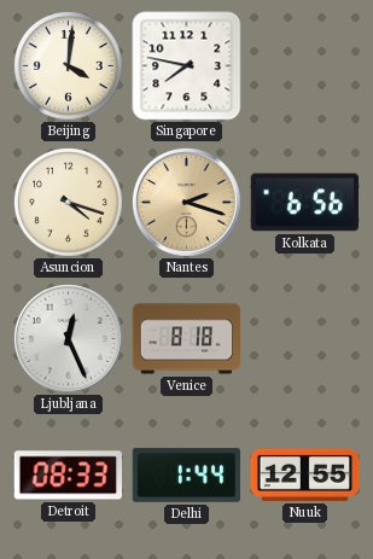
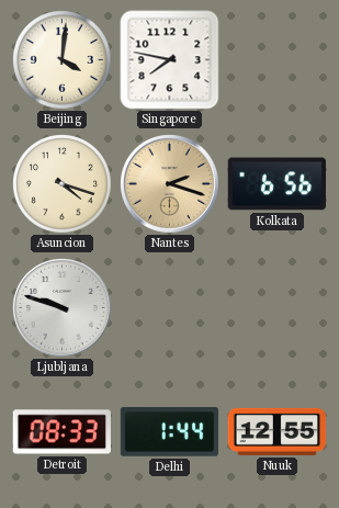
Ljubljana: 12:26 -> 9:48
Venice: 8:18 -> none
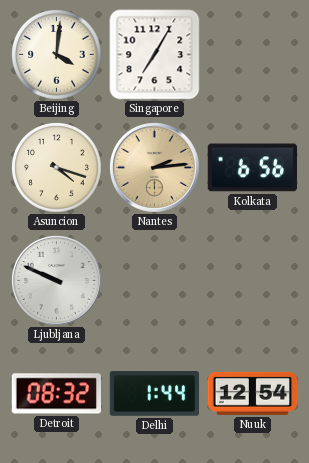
Singapore: 7:47 -> 7:05
Nantes: 2:18 -> 2:14
Ljubljana: 9:48 -> 9:49
Detroit: 08:33 -> 08:32
Nuuk: 12:55 -> 12:54
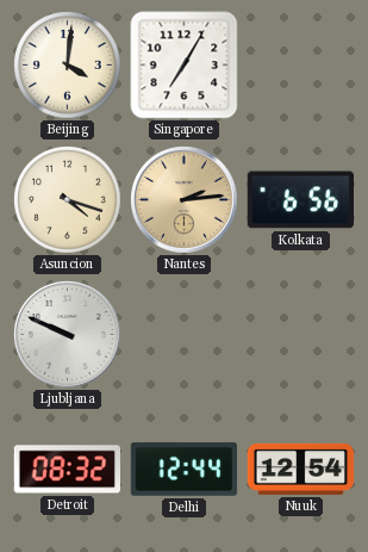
Delhi: 1:44 -> 12:44
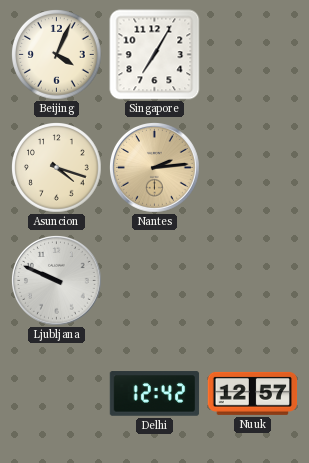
Beijing: 4:01 -> 4:04
Kolkata: 6:56 -> none
Detroit: 08:32 -> none
Delhi: 12:44 -> 12:42
Nuuk: 12:54 -> 12:57
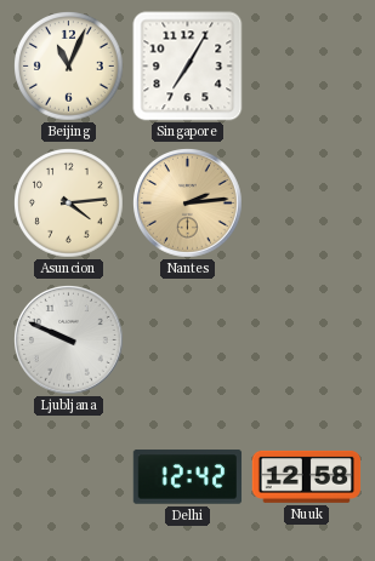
Beijing: 4:04 -> 11:04
Asuncion: 4:18 -> 4:14
Nuuk: 12:57 -> 12:58
